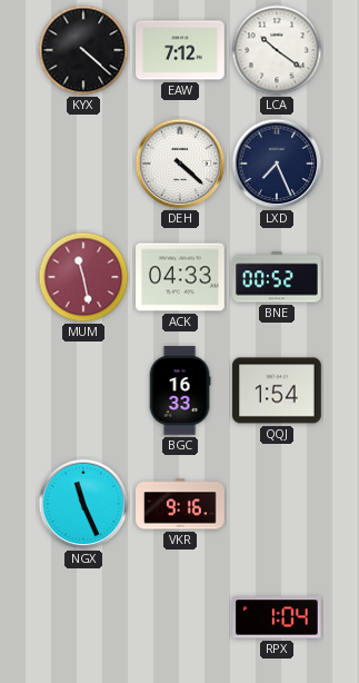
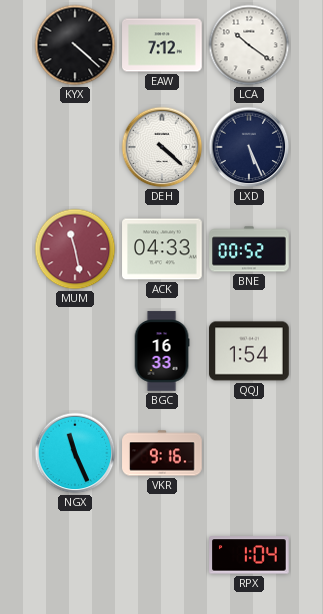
LXD: 7:26 -> 5:26
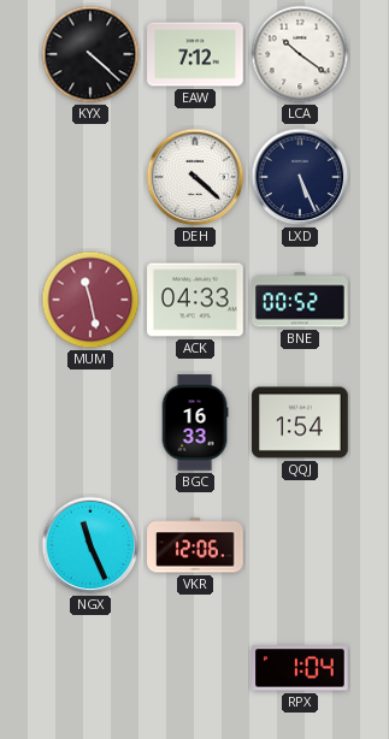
VKR: 9:16 -> 12:06
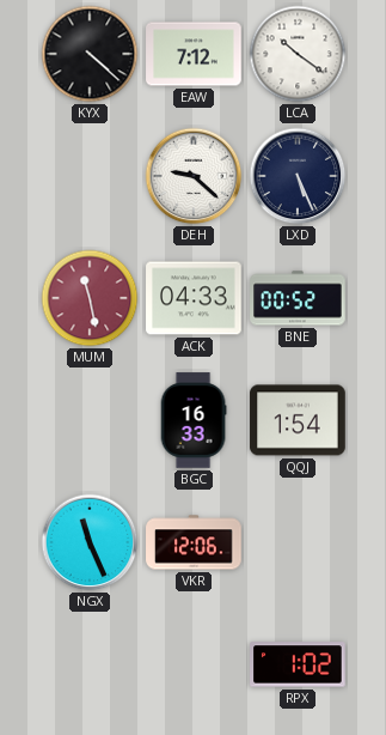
DEH: 4:22 -> 9:22
RPX: 1:04 -> 1:02
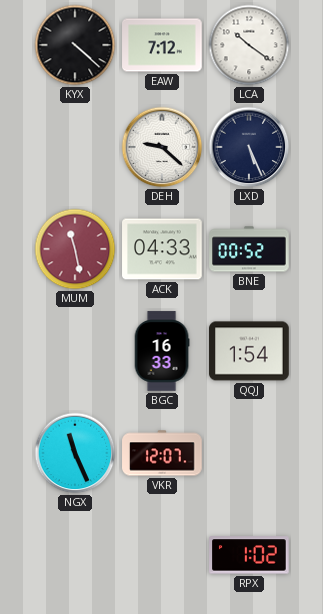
VKR: 12:06 -> 12:07
